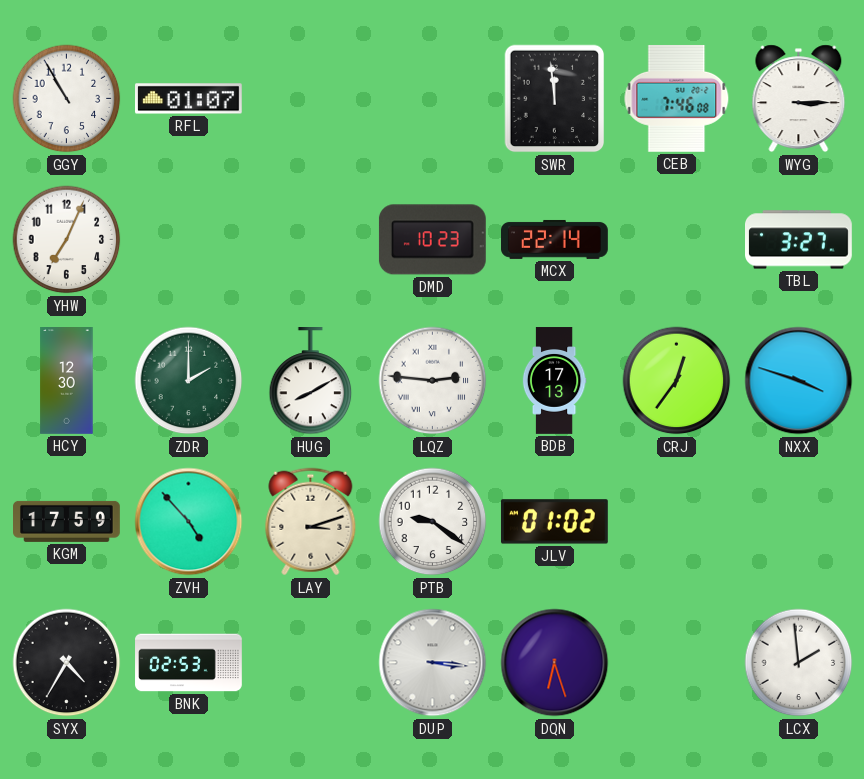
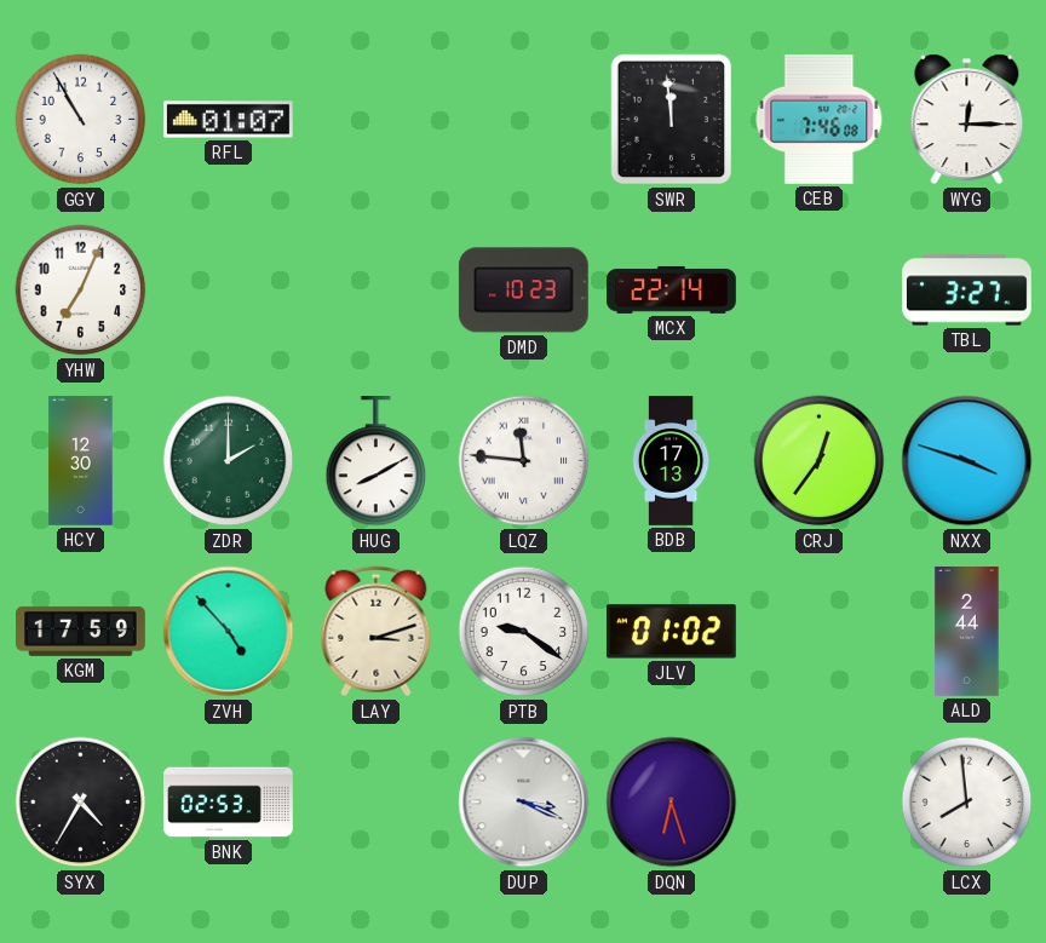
WYG: 3:15 -> 12:15
LQZ: 2:46 -> 11:46
ALD: none -> 2:44
DUP: 3:16 -> 3:19
LCX: 1:59 -> 7:59
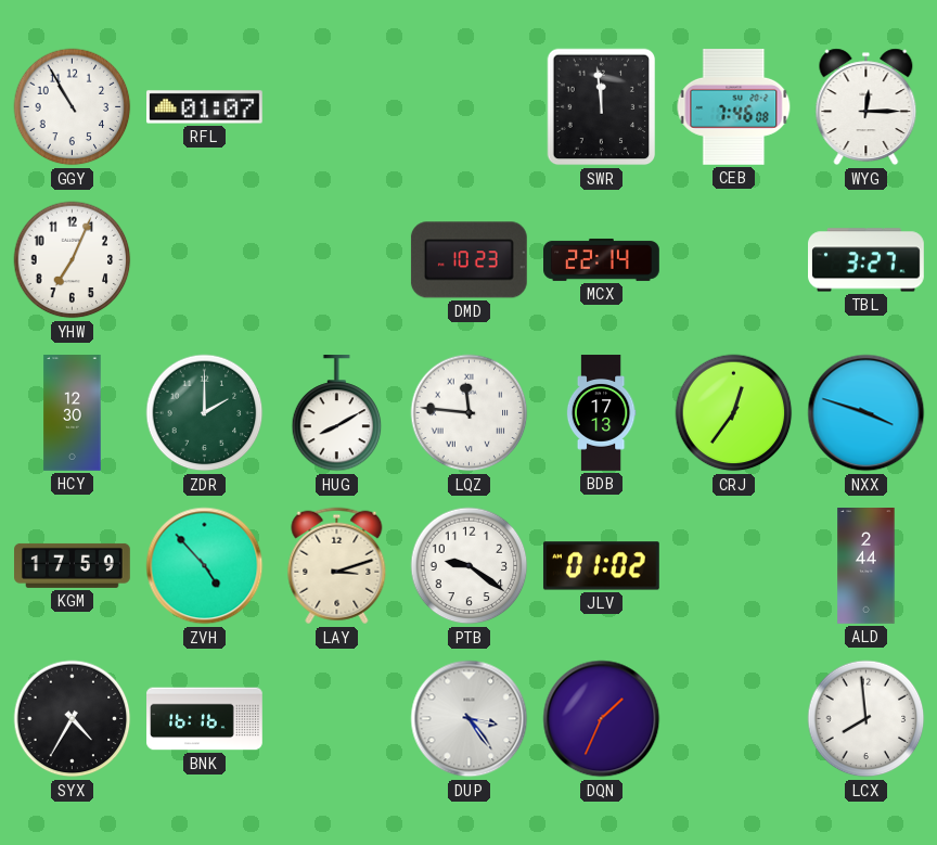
BNK: 02:53 -> 16:16
DUP: 3:19 -> 3:24
DQN: 6:27 -> 1:34
